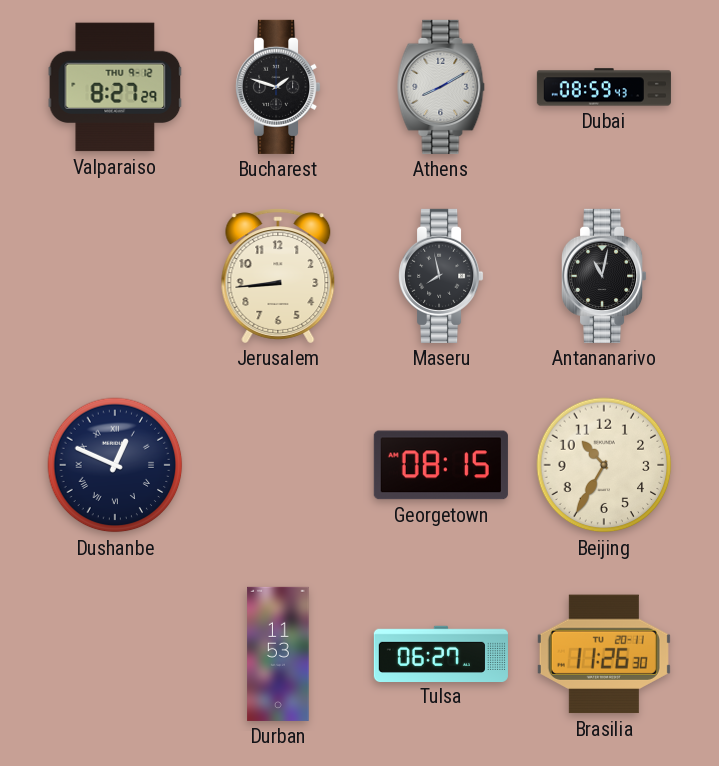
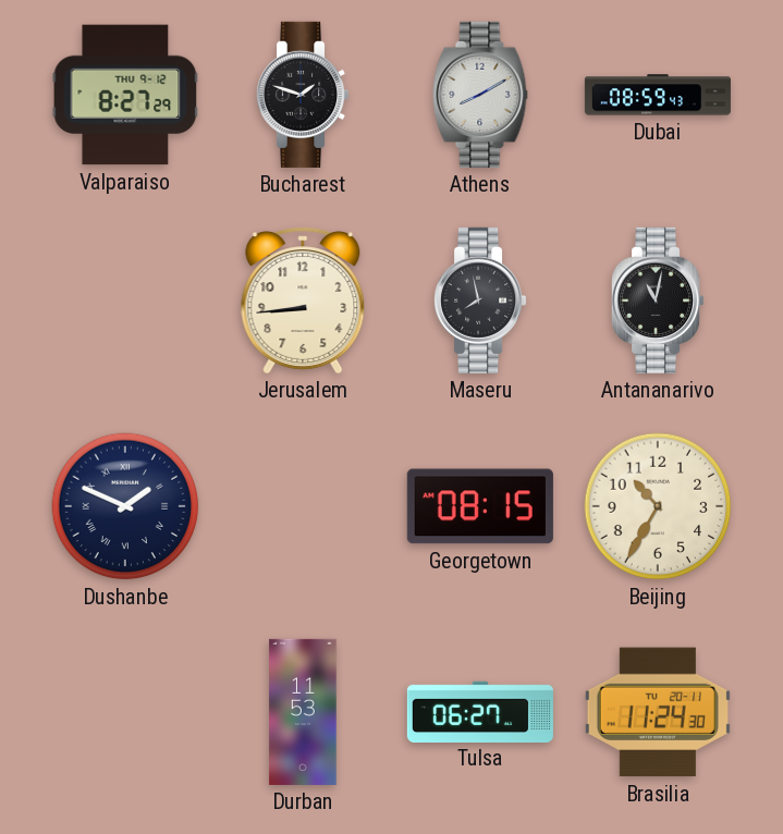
Dushanbe: 12:49 -> 1:49
Brasilia: 11:26 -> 11:24
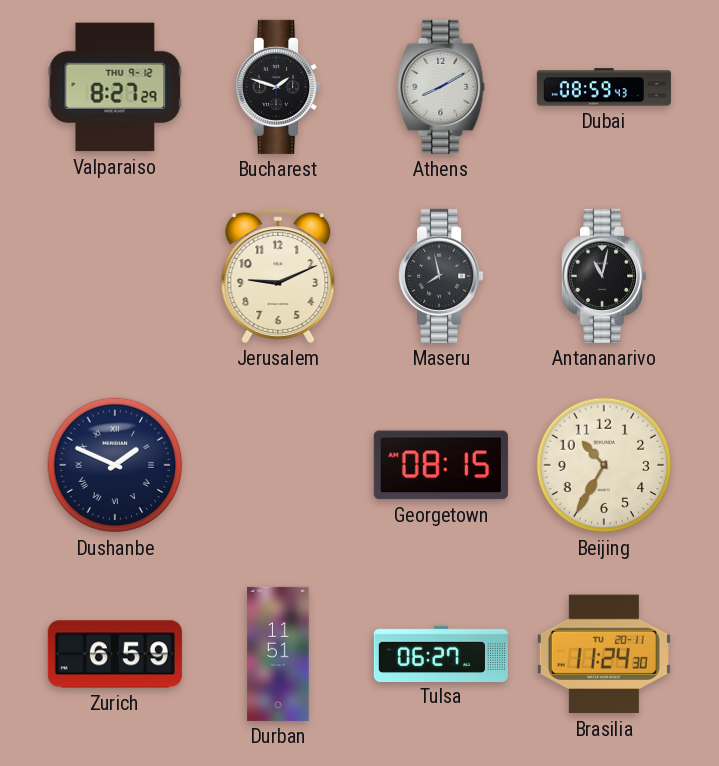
Jerusalem: 8:44 -> 9:11
Zurich: none -> 6:59
Durban: 11:53 -> 11:51
